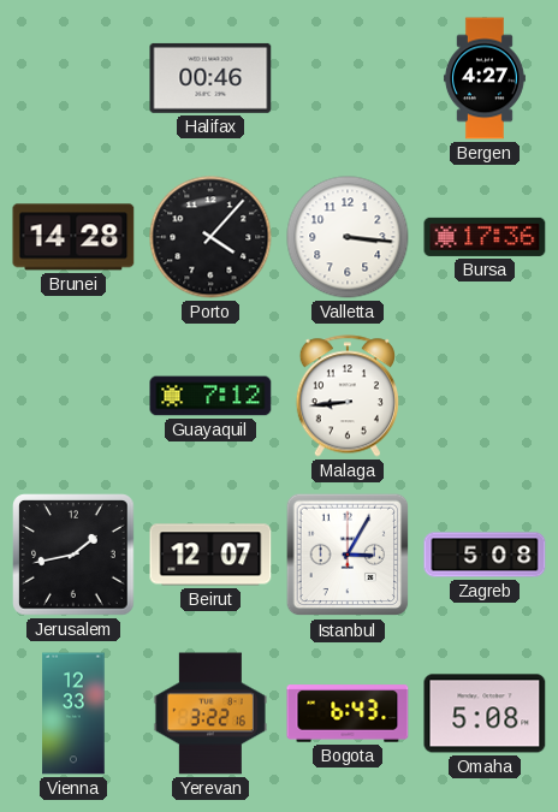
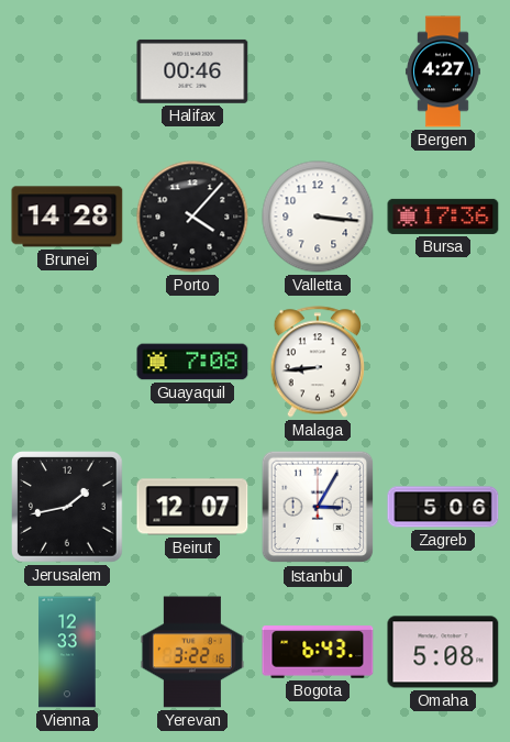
Guayaquil: 7:12 -> 7:08
Zagreb: 5:08 -> 5:06
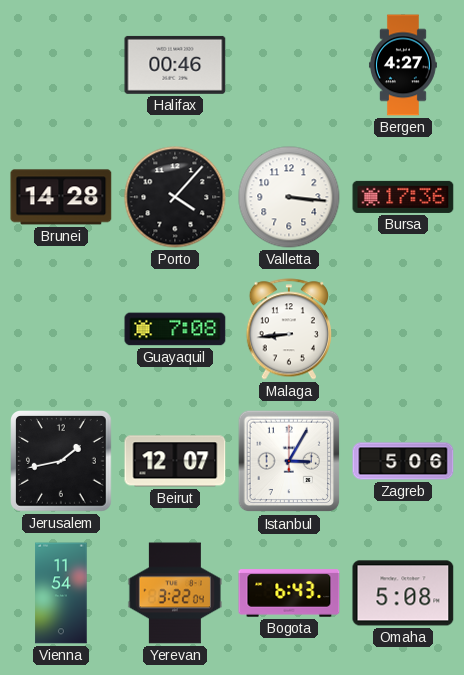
Vienna: 12:33 -> 11:54
Yerevan: 3:22:16 -> 3:22:04
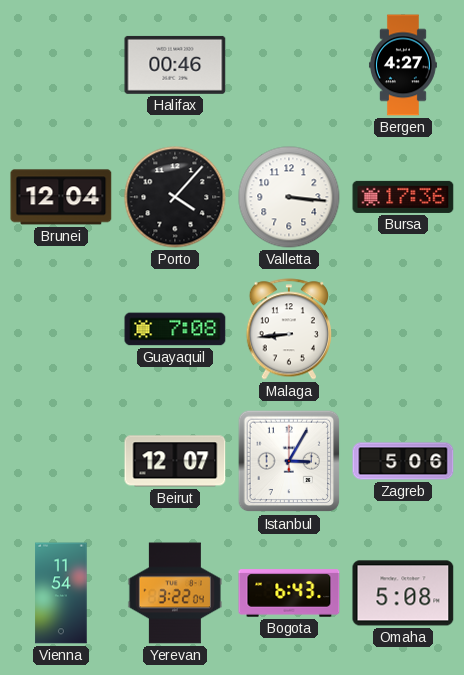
Brunei: 14:28 -> 12:04
Jerusalem: 1:43 -> none
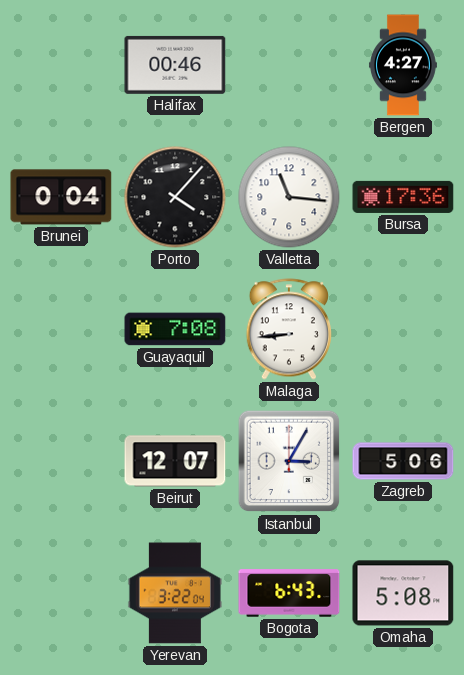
Brunei: 12:04 -> 0:04
Valletta: 3:16 -> 11:16
Vienna: 11:54 -> none
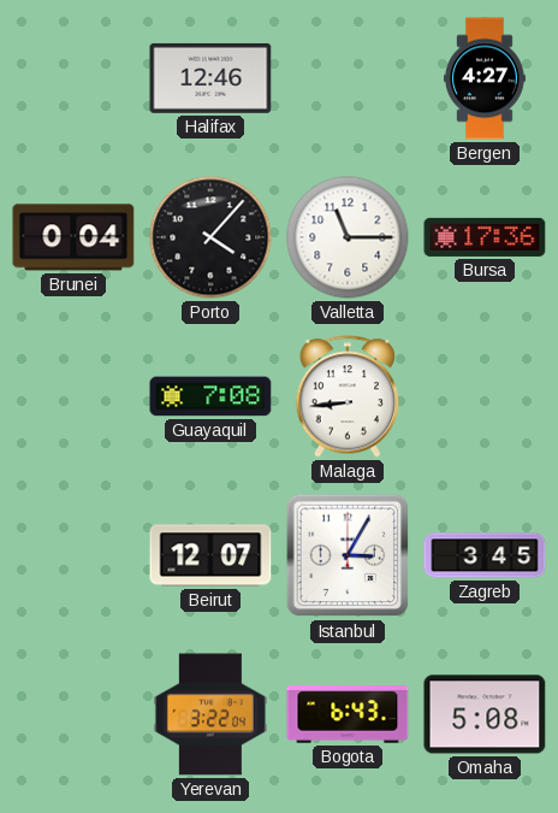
Halifax: 00:46 -> 12:46
Valletta: 11:16 -> 11:15
Zagreb: 5:06 -> 3:45
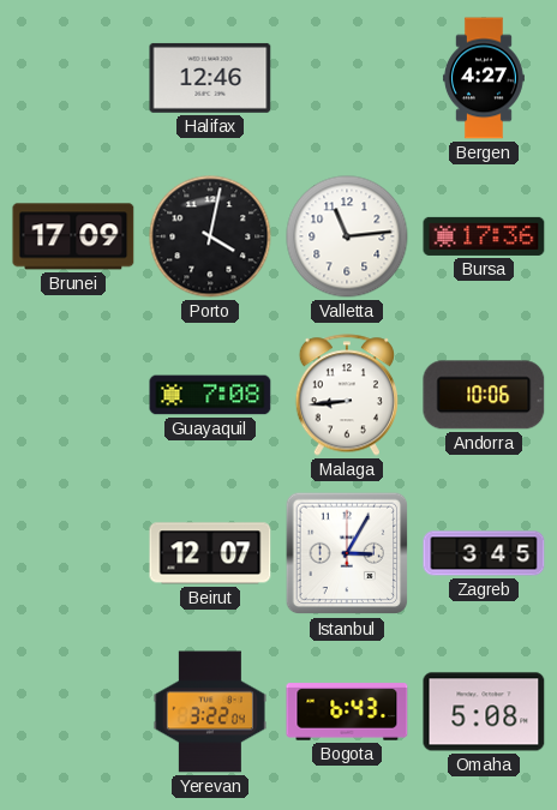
Brunei: 0:04 -> 17:09
Porto: 4:07 -> 4:02
Valletta: 11:15 -> 11:14
Andorra: none -> 10:06
